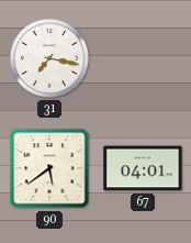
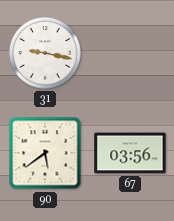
31: 7:17 -> 9:17
67: 04:01 -> 03:56
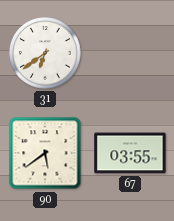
31: 9:17 -> 6:39
67: 03:56 -> 03:55
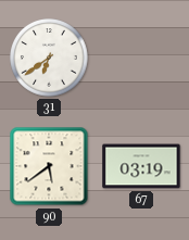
67: 03:55 -> 03:19
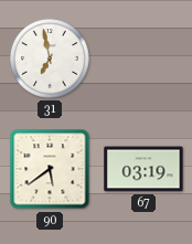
31: 6:39 -> 6:58
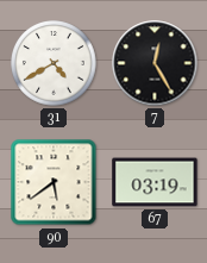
31: 6:58 -> 4:40
7: none -> 12:25
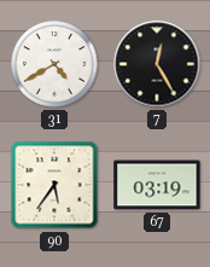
90: 5:39 -> 5:36
